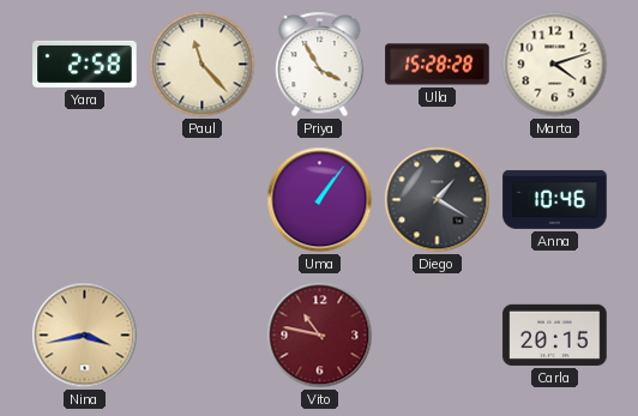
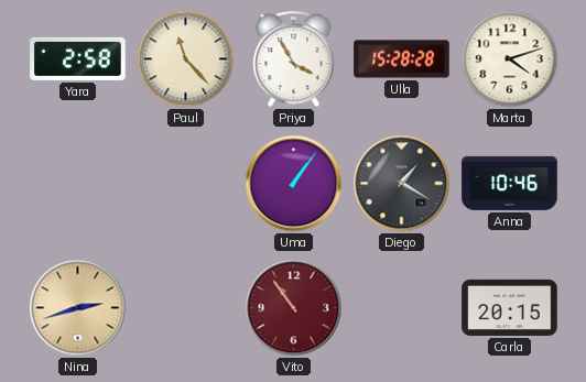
Nina: 3:43 -> 2:42
Vito: 10:47 -> 10:54
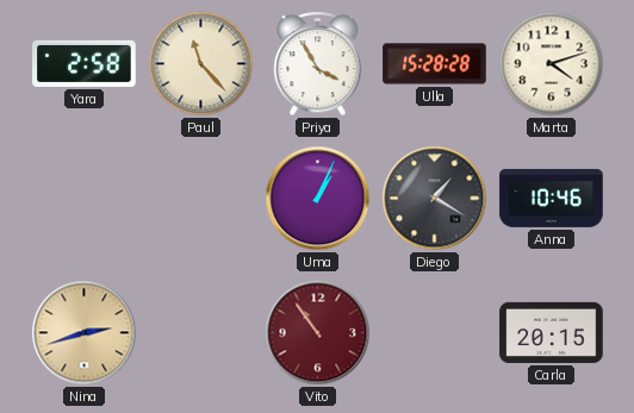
Uma: 1:06 -> 1:04
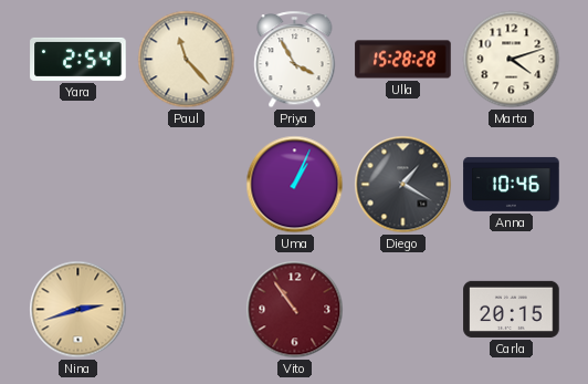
Yara: 2:58 -> 2:54
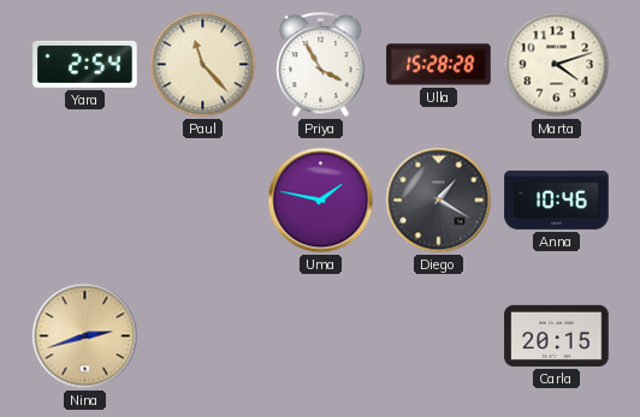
Uma: 1:04 -> 1:47
Vito: 10:54 -> none
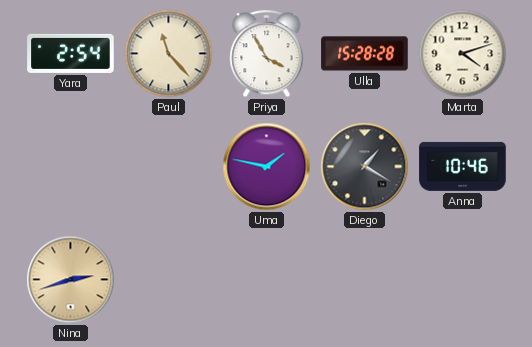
Carla: 20:15 -> none
